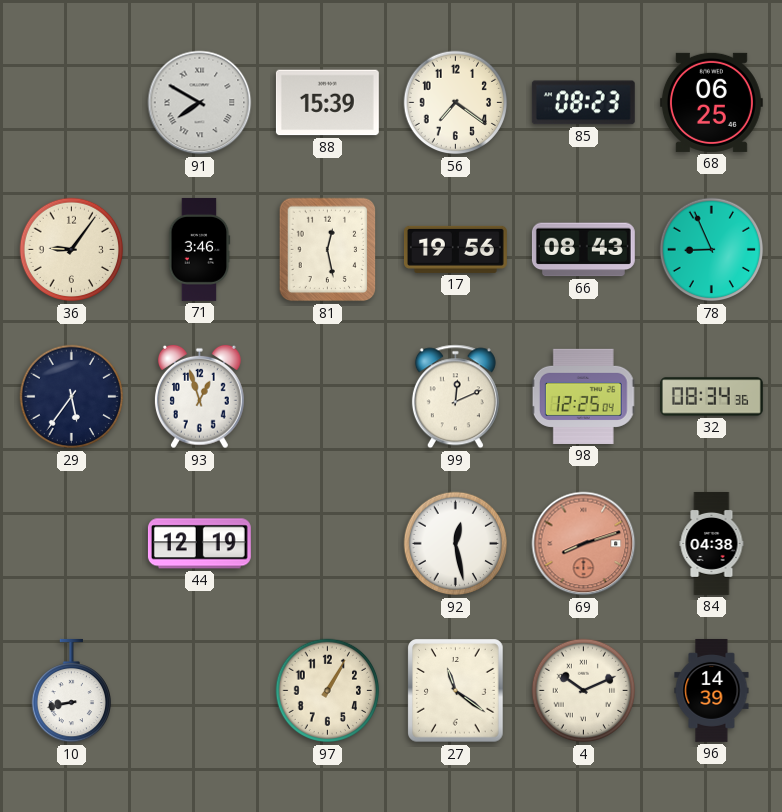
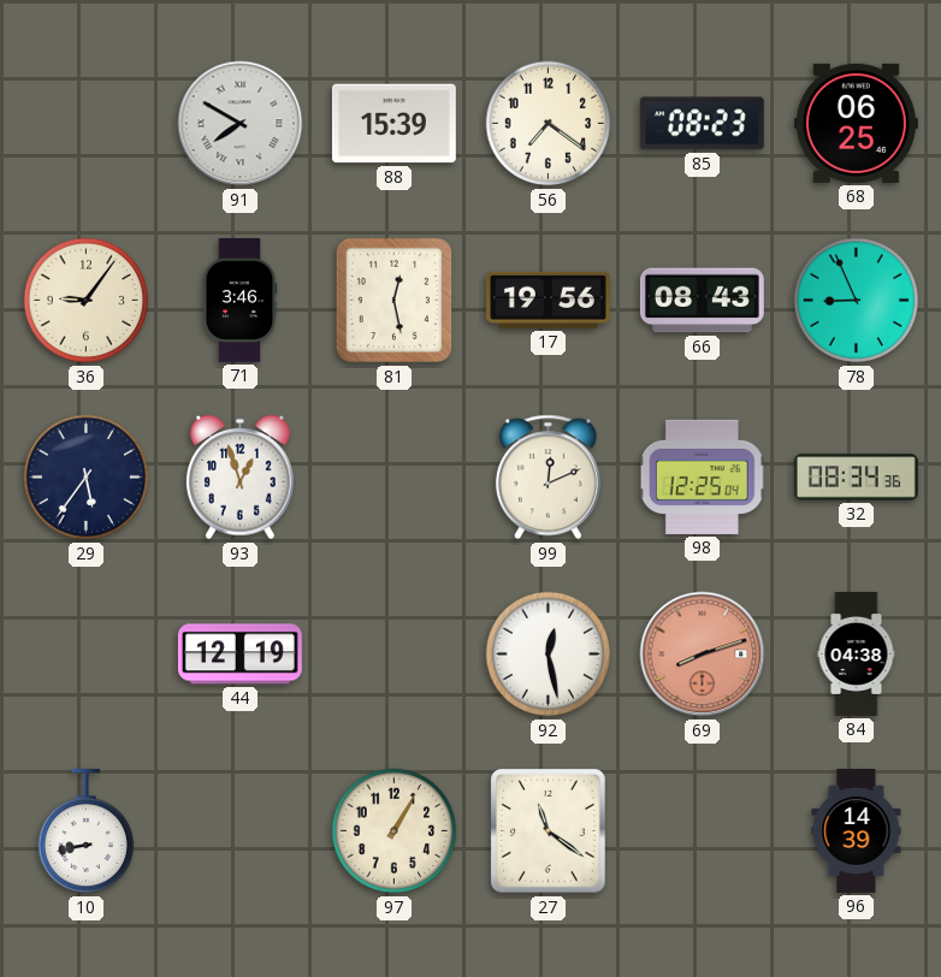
4: 10:11 -> none
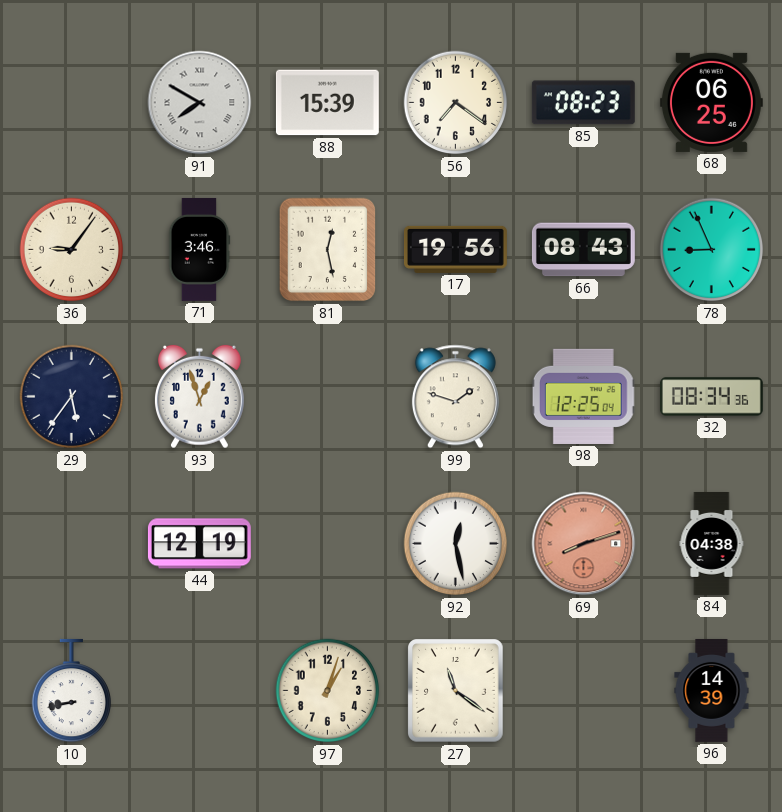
99: 12:11 -> 1:48
97: 1:05 -> 1:03
